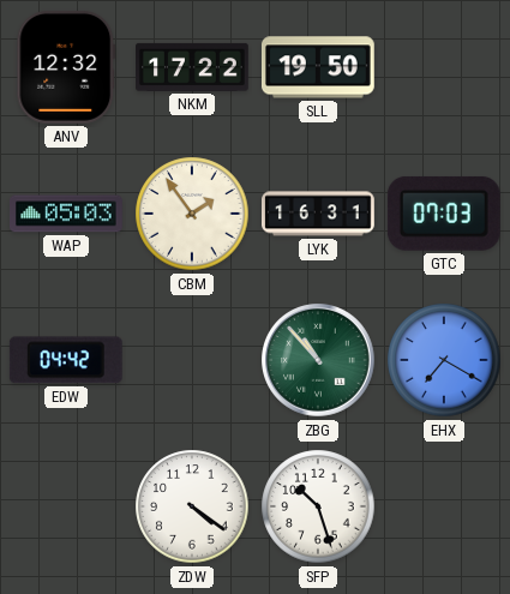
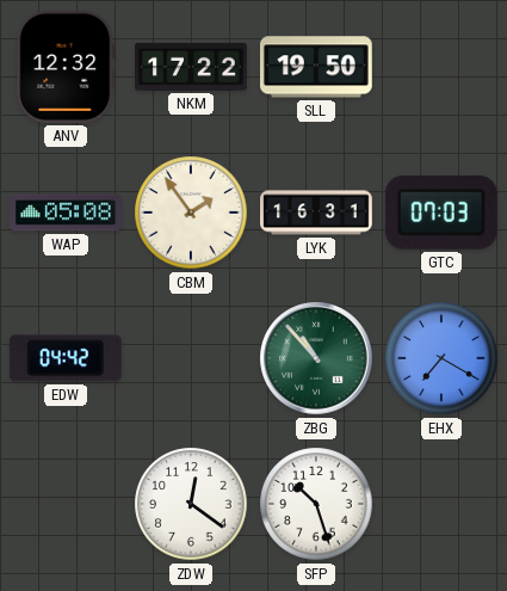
WAP: 05:03 -> 05:08
ZDW: 4:21 -> 12:21
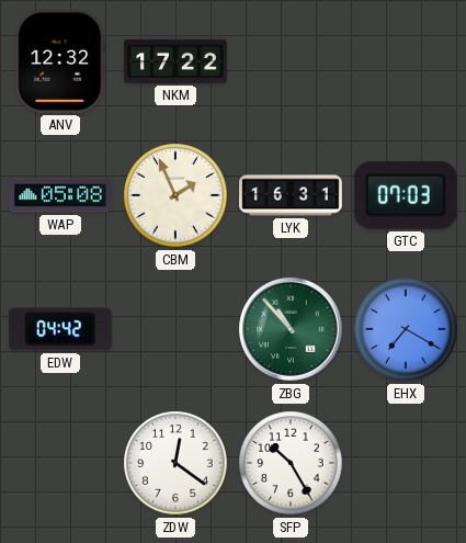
SLL: 19:50 -> none
CBM: 1:54 -> 1:56
SFP: 10:27 -> 10:25
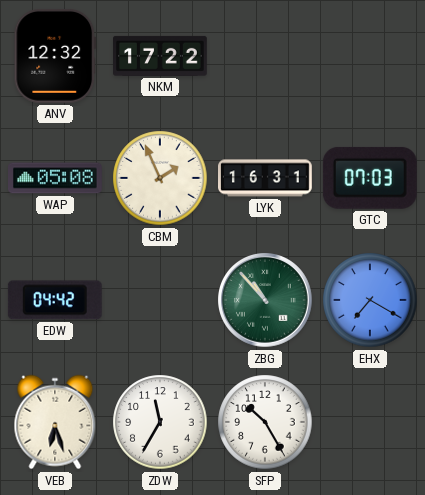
VEB: none -> 6:27
ZDW: 12:21 -> 11:35
